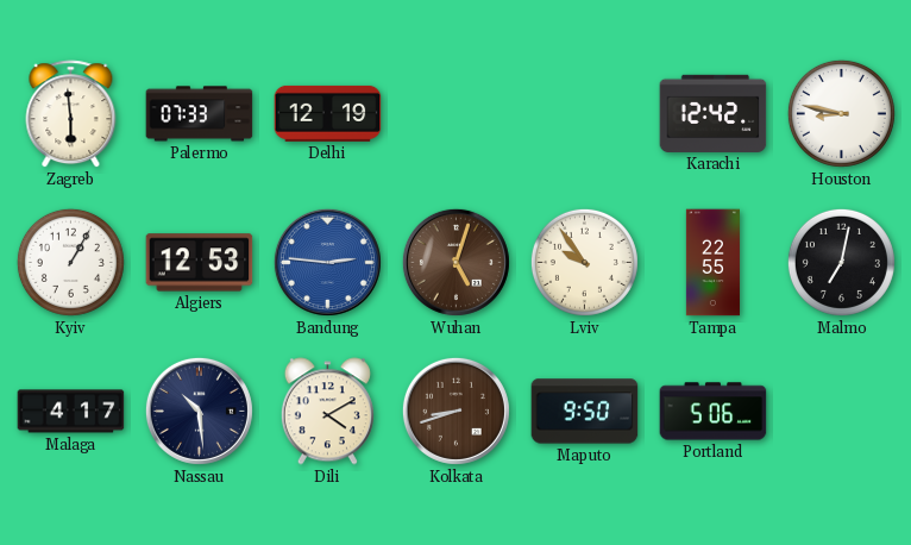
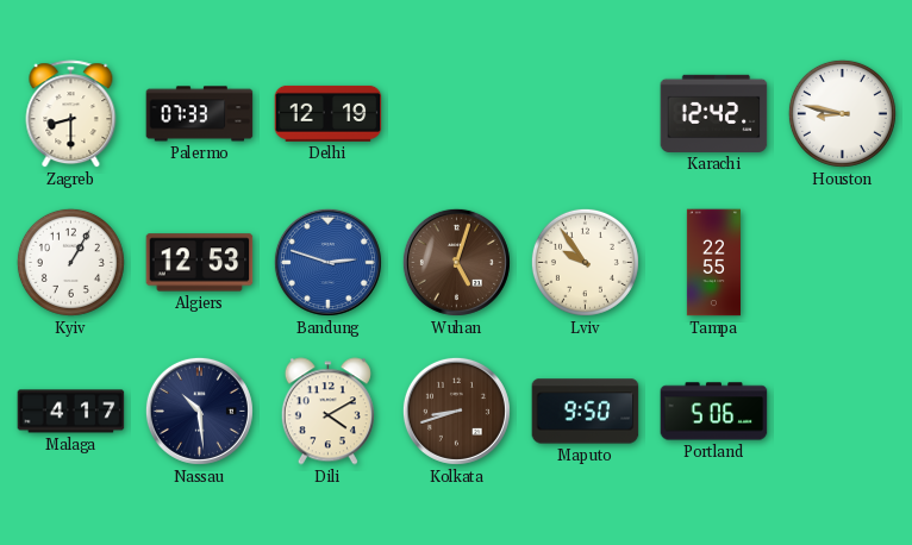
Zagreb: 5:59 -> 8:30
Bandung: 2:46 -> 2:48
Malmo: 7:02 -> none
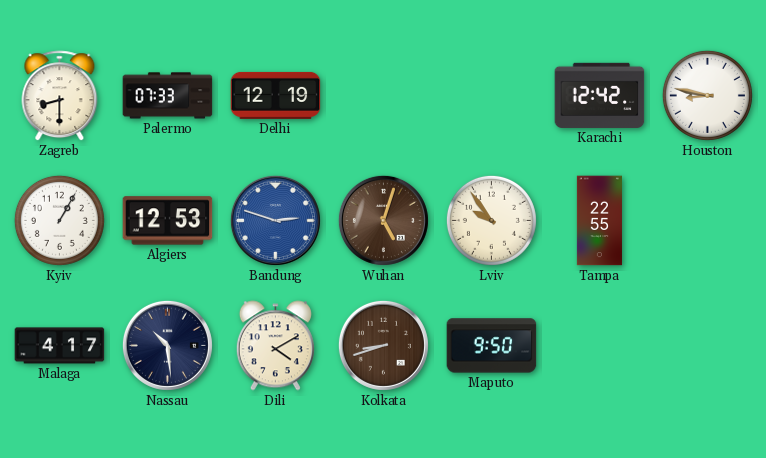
Portland: 5:06 -> none
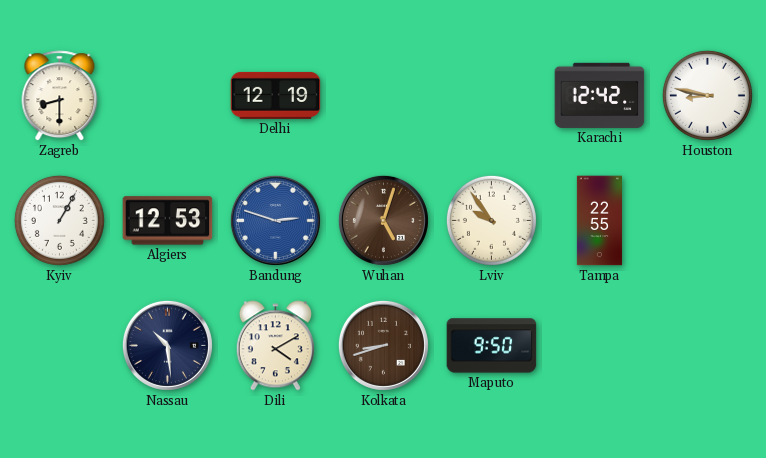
Palermo: 07:33 -> none
Malaga: 4:17 -> none
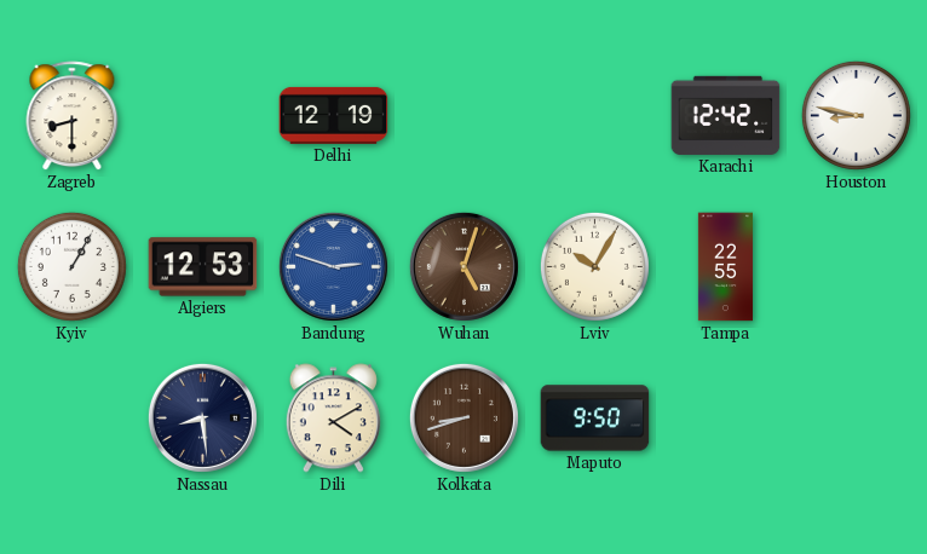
Lviv: 9:54 -> 10:05
Nassau: 10:29 -> 8:29
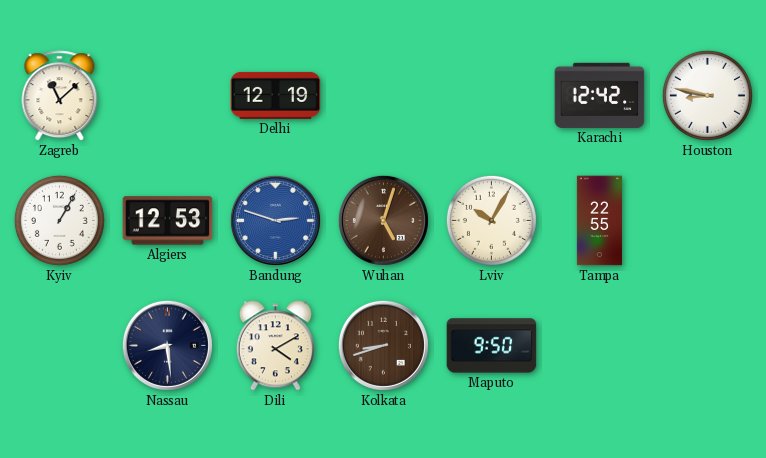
Zagreb: 8:30 -> 11:08
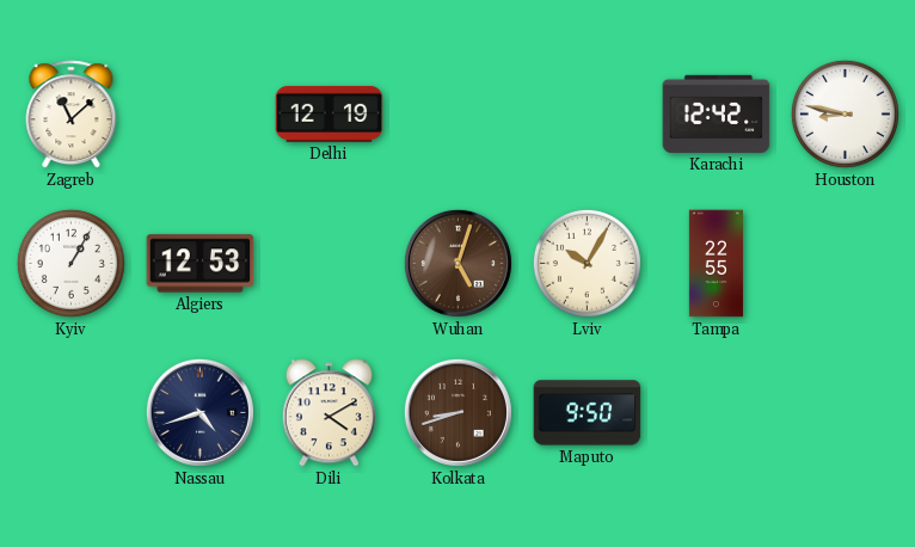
Bandung: 2:48 -> none
Nassau: 8:29 -> 4:42
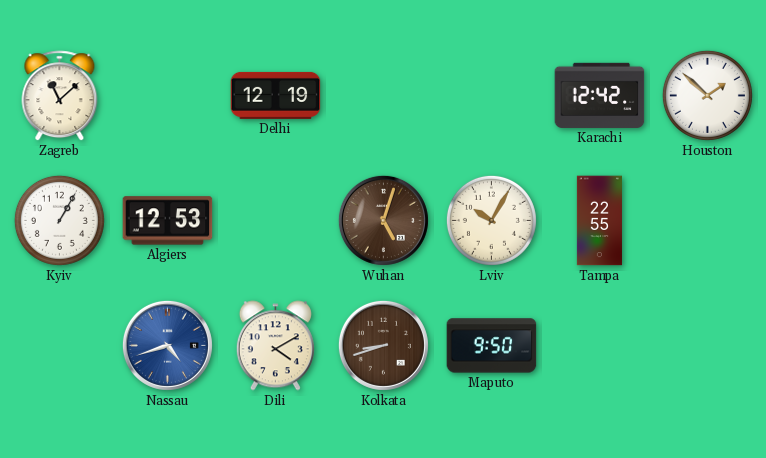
Houston: 8:47 -> 1:52
Nassau dial: navy -> blue
